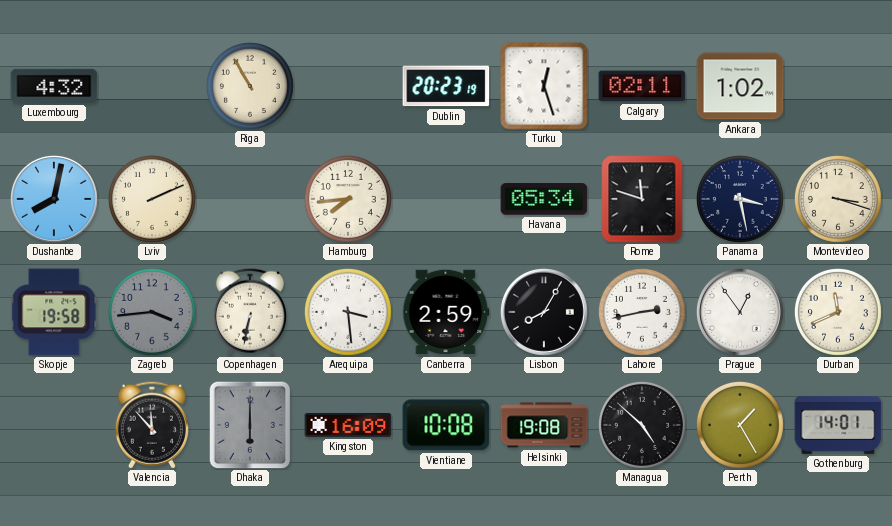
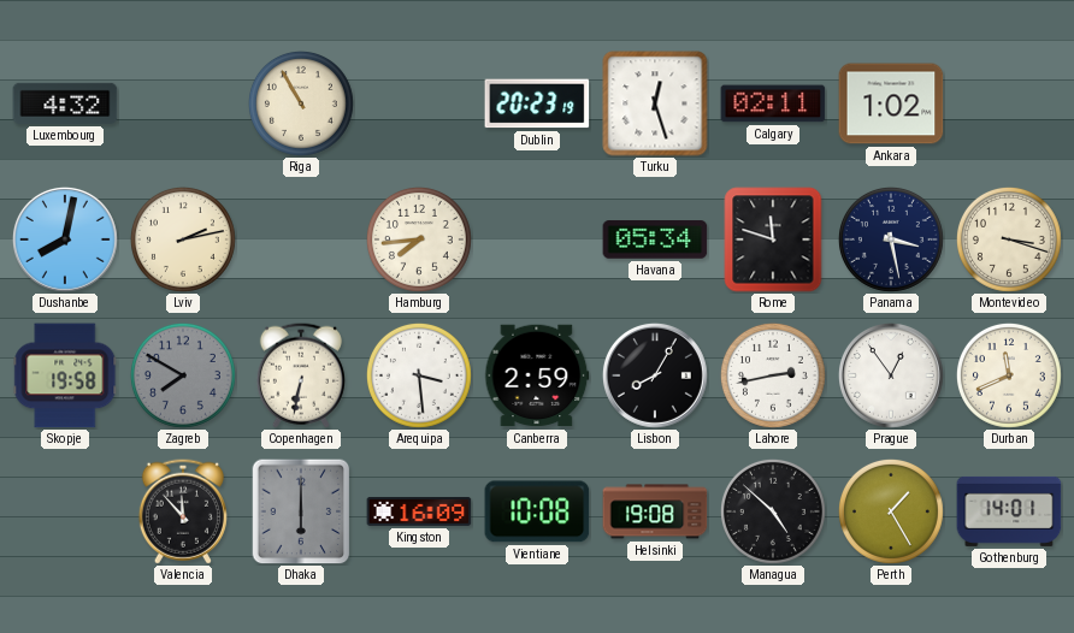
Lviv: 2:11 -> 2:13
Zagreb: 3:44 -> 7:50
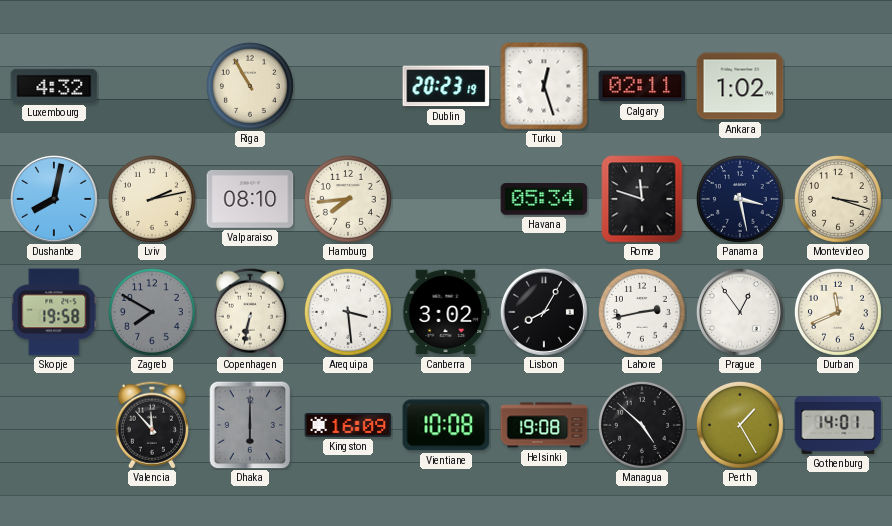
Valparaiso: none -> 08:10
Canberra: 2:59 -> 3:02
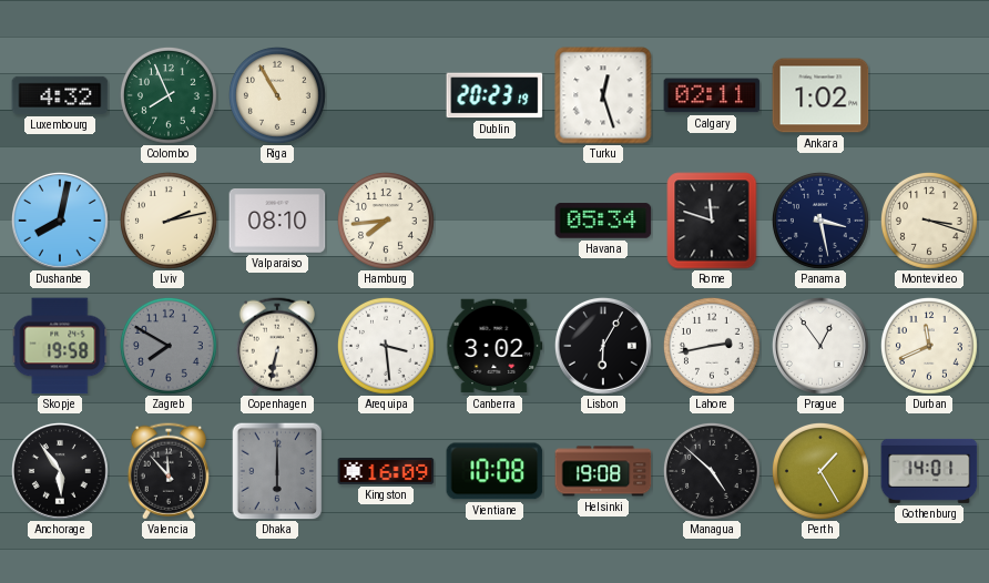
Colombo: none -> 7:56
Lisbon: 8:05 -> 6:05
Anchorage: none -> 5:54
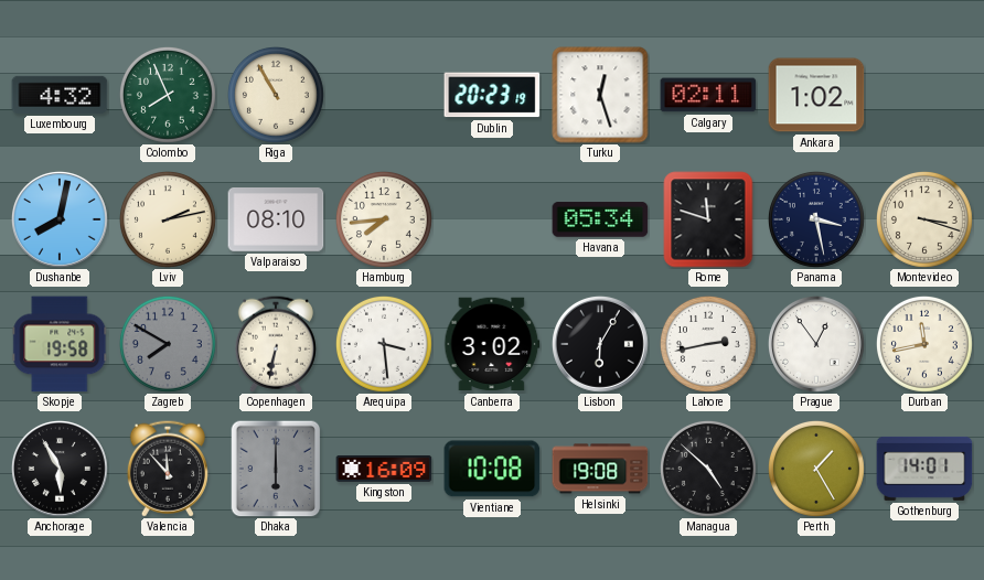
Durban: 11:41 -> 11:43
Anchorage: 5:54 -> 5:55
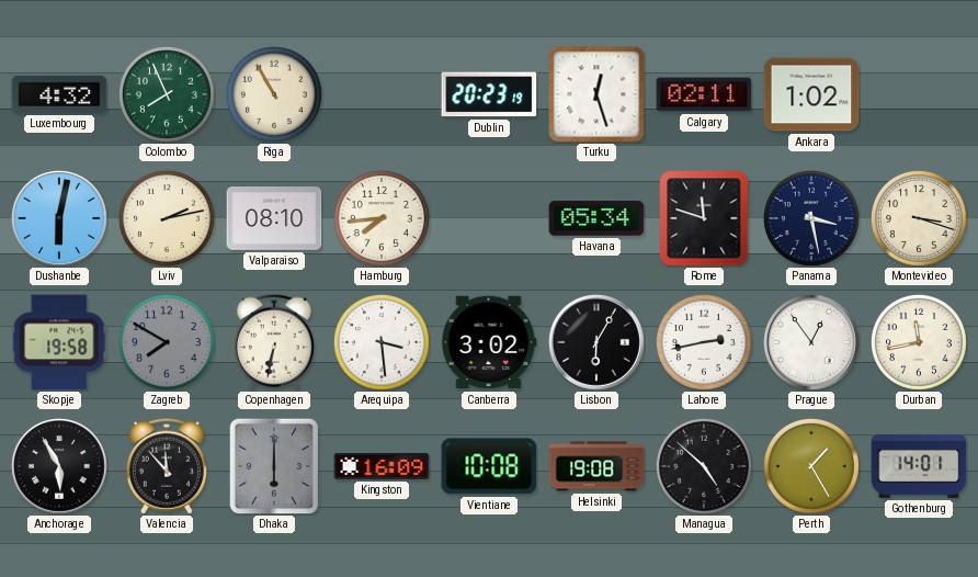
Dushanbe: 8:02 -> 6:02
